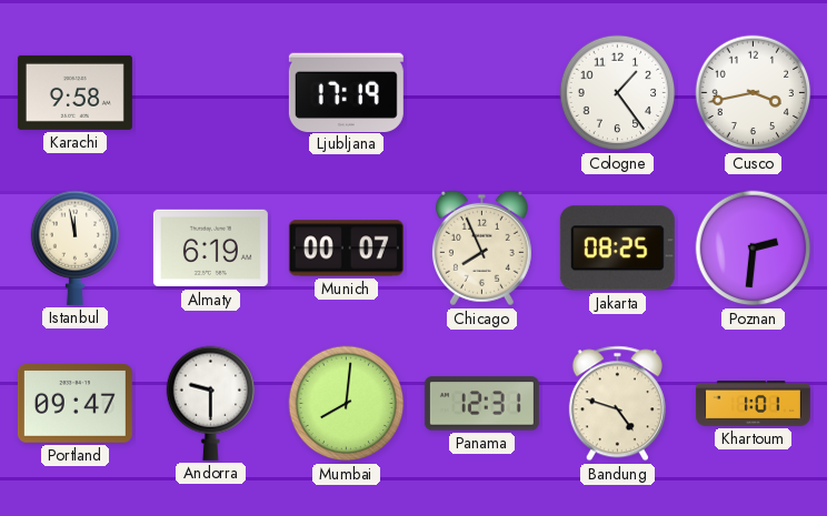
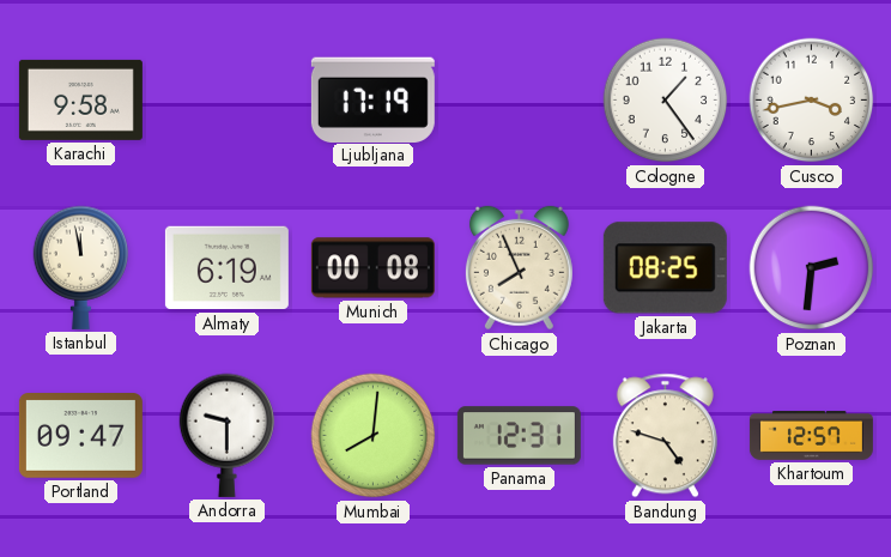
Munich: 00:07 -> 00:08
Khartoum: 1:01 -> 12:57
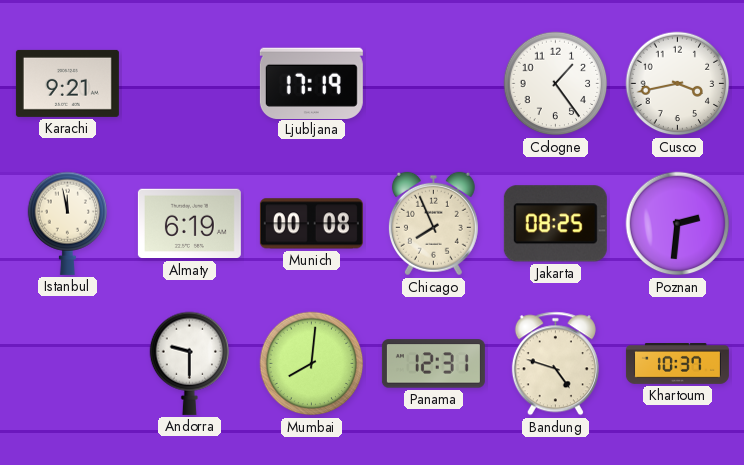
Karachi: 9:58 -> 9:21
Portland: 09:47 -> none
Khartoum: 12:57 -> 10:37
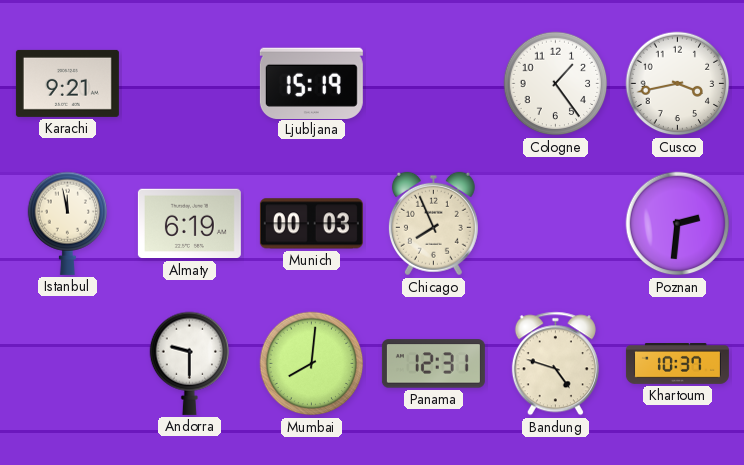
Ljubljana: 17:19 -> 15:19
Munich: 00:08 -> 00:03
Jakarta: 08:25 -> none
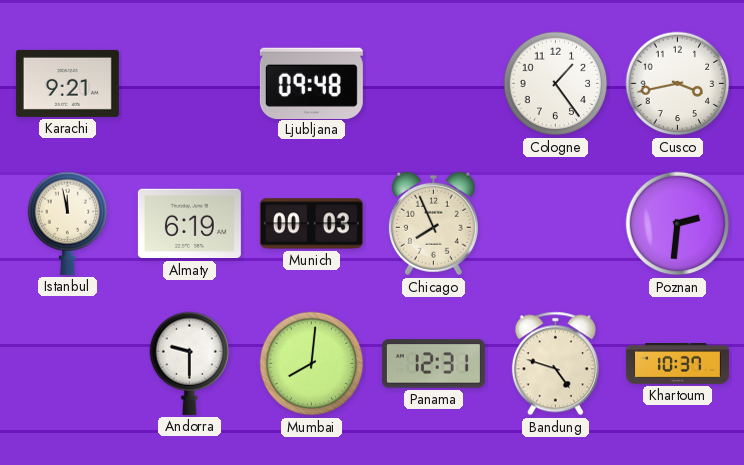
Ljubljana: 15:19 -> 09:48
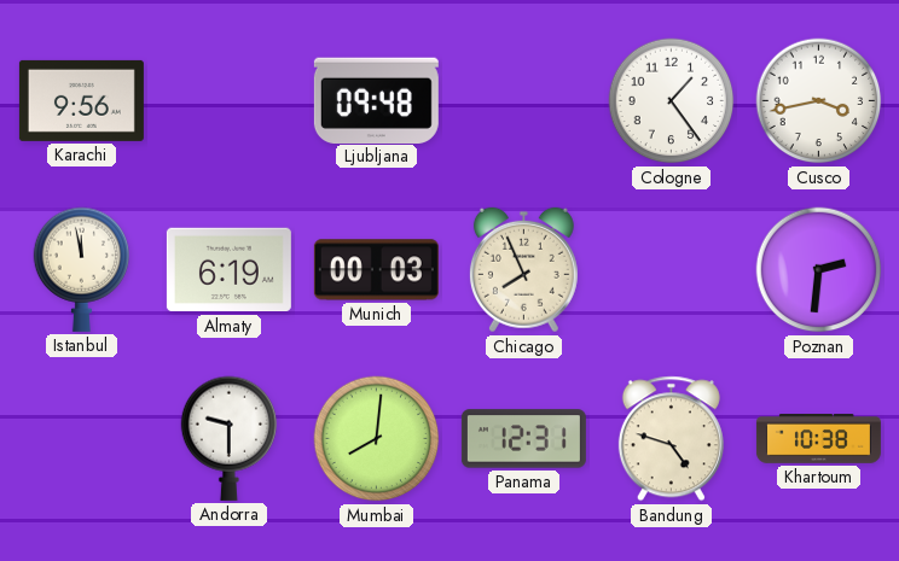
Karachi: 9:21 -> 9:56
Khartoum: 10:37 -> 10:38
